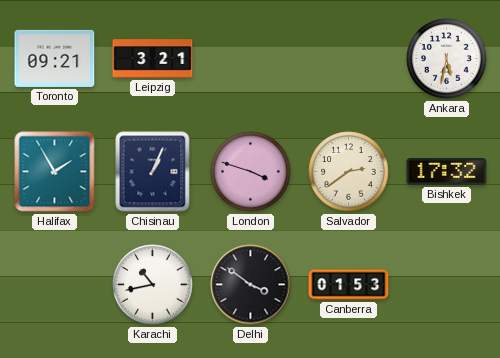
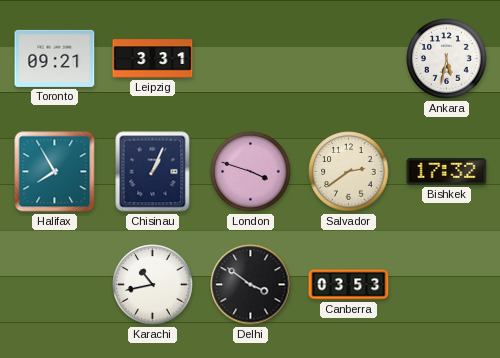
Leipzig: 3:21 -> 3:31
Halifax: 1:55 -> 7:55
Canberra: 01:53 -> 03:53
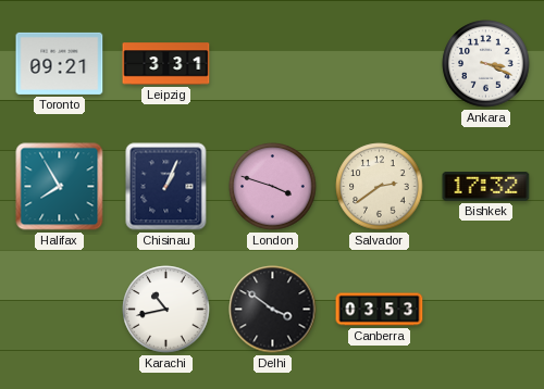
Ankara: 5:32 -> 3:19
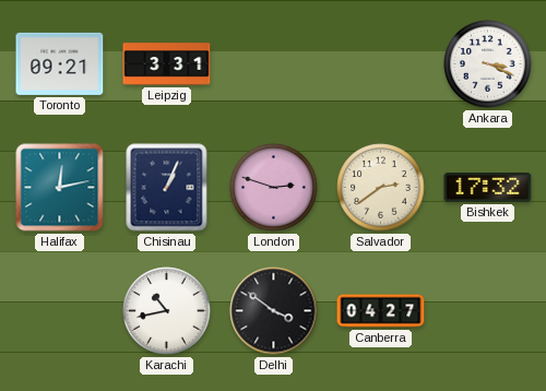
Halifax: 7:55 -> 12:13
London: 3:48 -> 2:48
Canberra: 03:53 -> 04:27
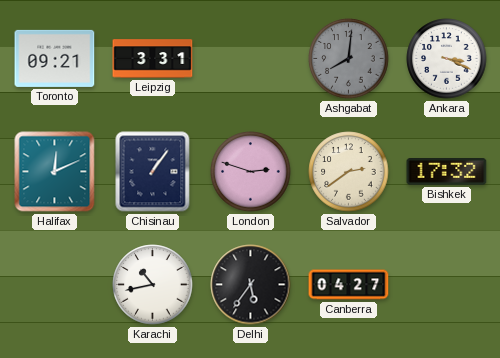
Ashgabat: none -> 8:01
Halifax: 12:13 -> 12:11
Chisinau: 1:04 -> 1:06
Delhi: 3:51 -> 5:36
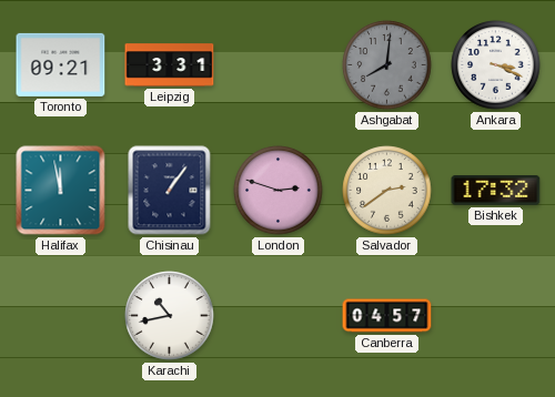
Halifax: 12:11 -> 11:58
Delhi: 5:36 -> none
Canberra: 04:27 -> 04:57
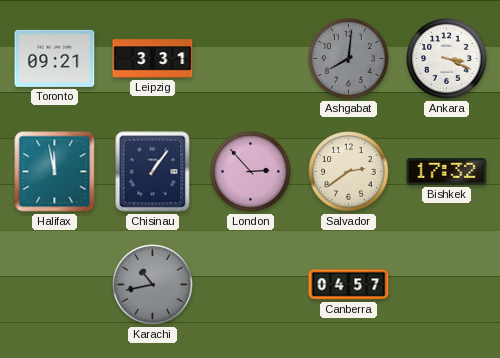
London: 2:48 -> 2:53
Karachi dial: white -> grey
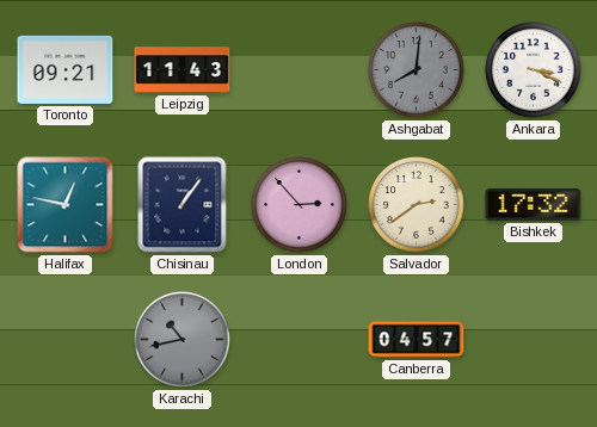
Leipzig: 3:31 -> 11:43
Halifax: 11:58 -> 12:47
